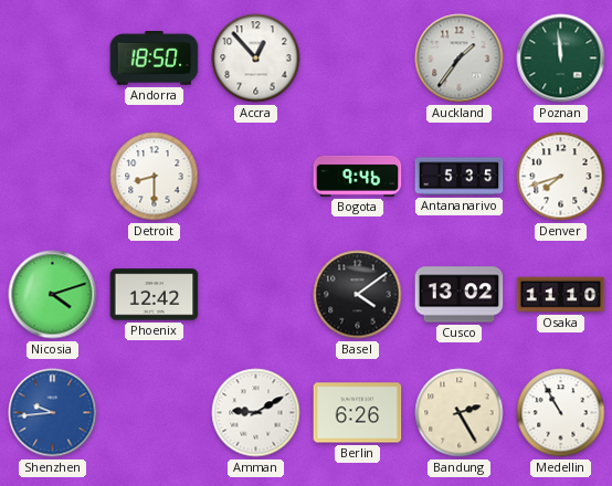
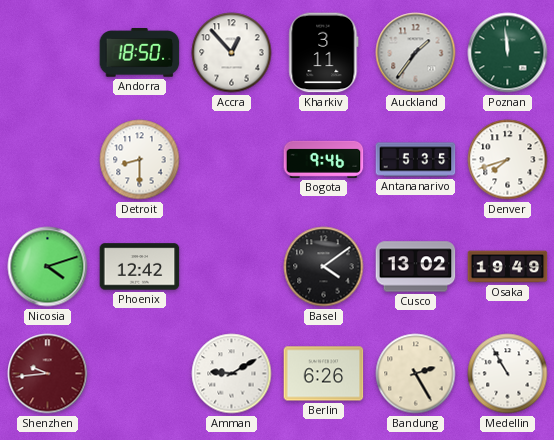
Kharkiv: none -> 3:11
Osaka: 11:10 -> 19:49
Shenzhen dial: blue -> burgundy
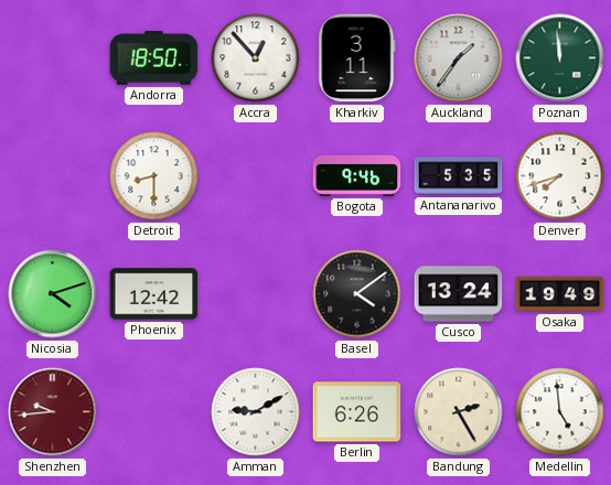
Cusco: 13:02 -> 13:24
Medellin: 10:55 -> 4:59
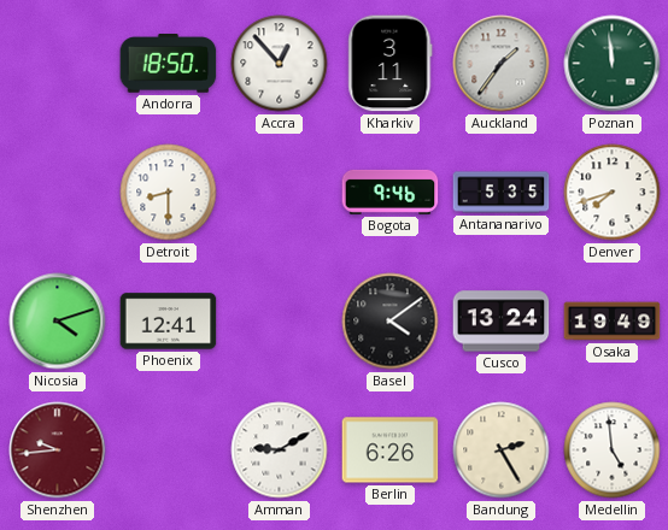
Phoenix: 12:42 -> 12:41
